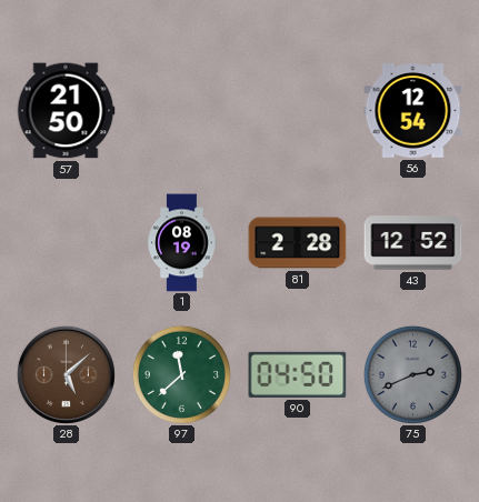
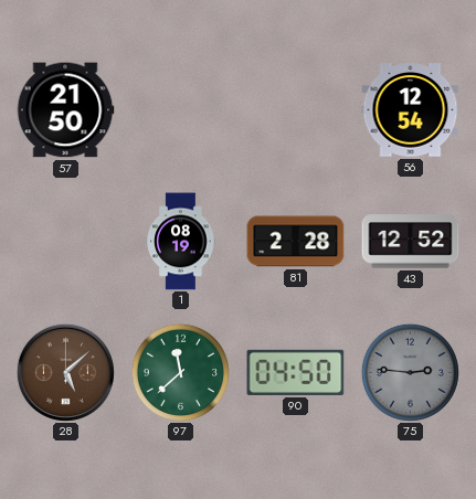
75: 2:41 -> 2:46
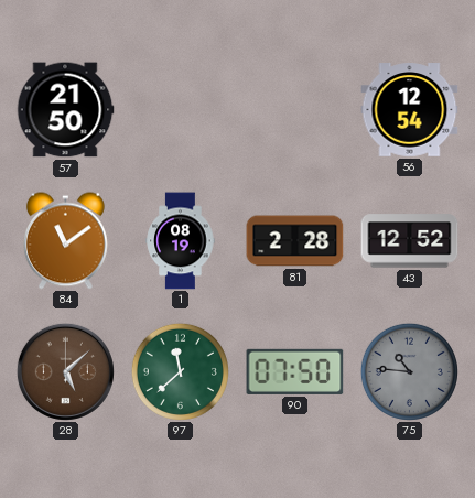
84: none -> 11:09
90: 04:50 -> 07:50
75: 2:46 -> 10:46
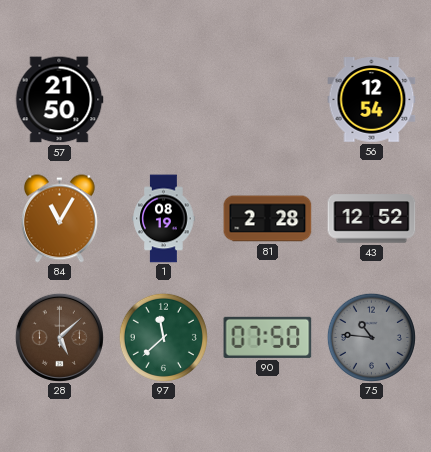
84: 11:09 -> 11:05
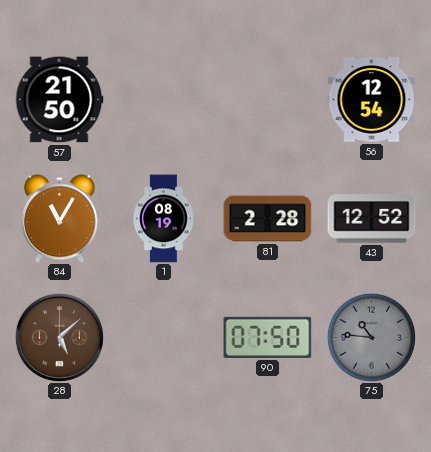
97: 11:38 -> none
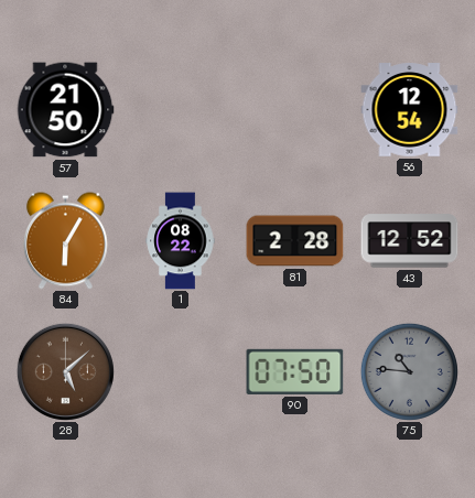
84: 11:05 -> 6:05
1: 08:19 -> 08:22
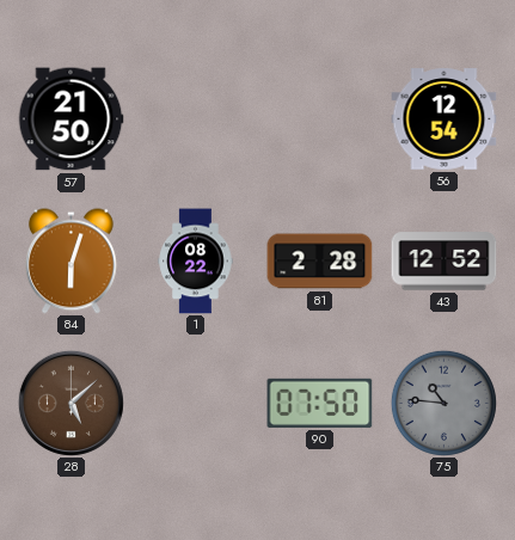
84: 6:05 -> 6:03
